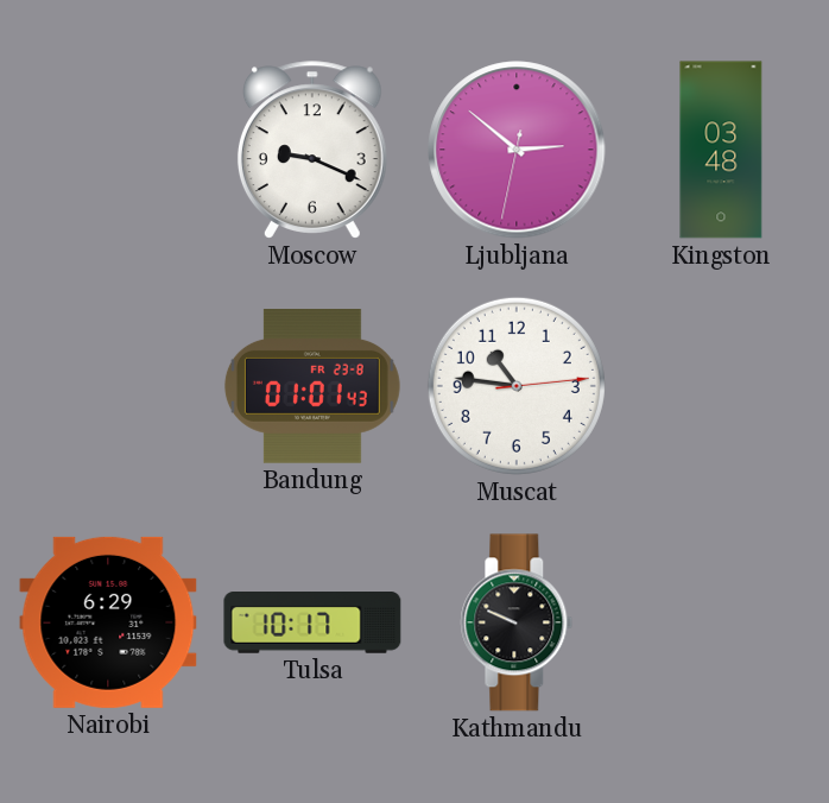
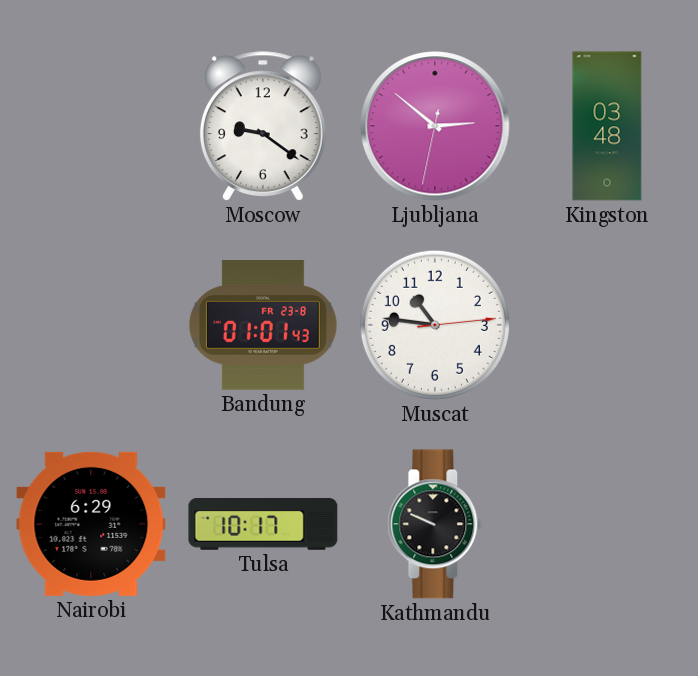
Moscow: 9:19 -> 9:21
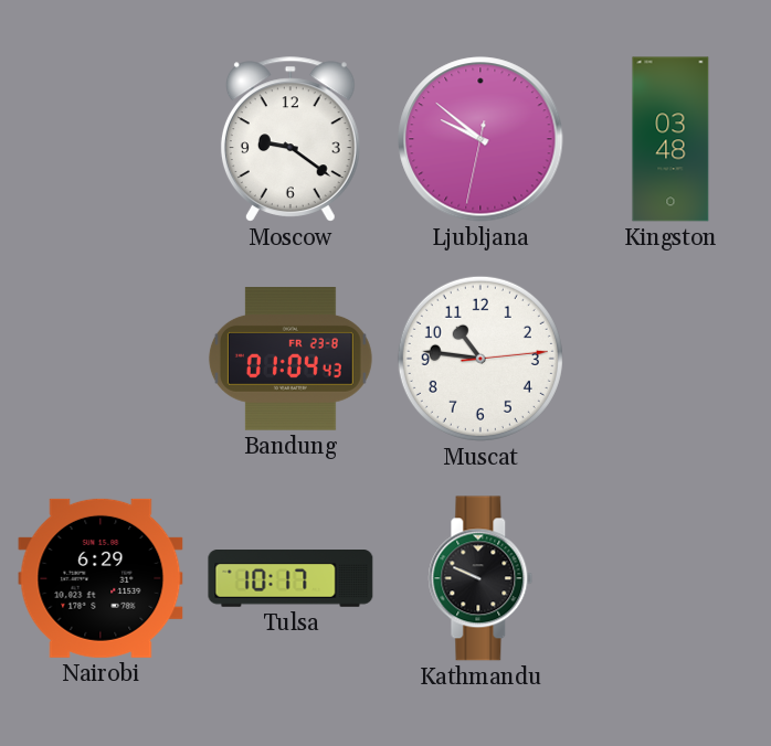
Ljubljana: 2:51 -> 9:51
Bandung: 01:01 -> 01:04
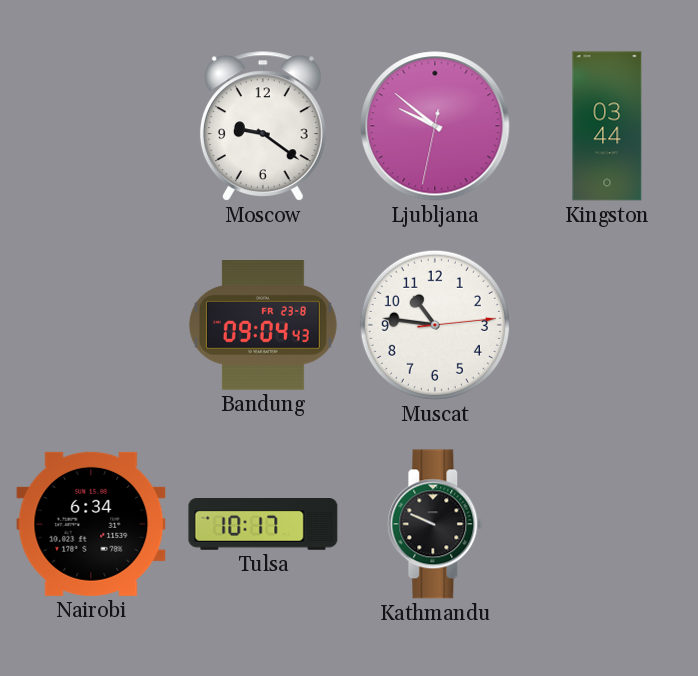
Kingston: 03:48 -> 03:44
Bandung: 01:04 -> 09:04
Nairobi: 6:29 -> 6:34
